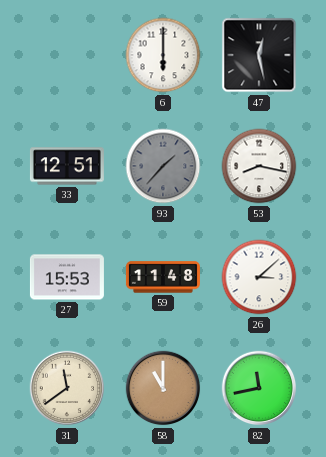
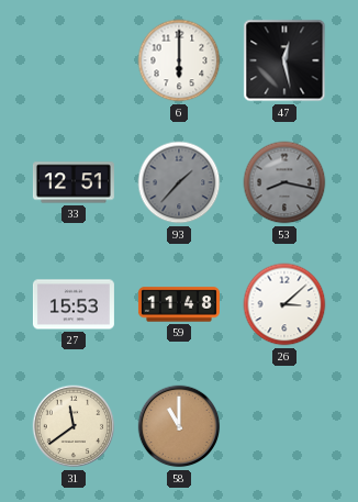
53 dial: white -> grey
82: 11:43 -> none
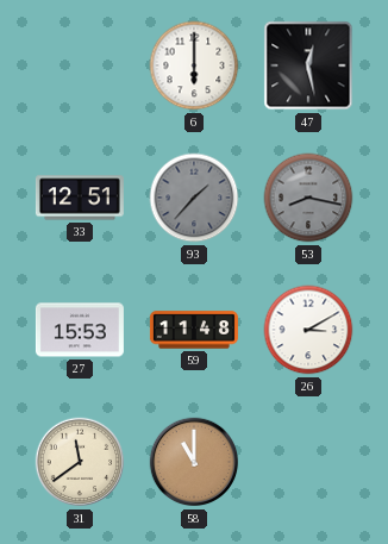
26: 3:08 -> 3:10
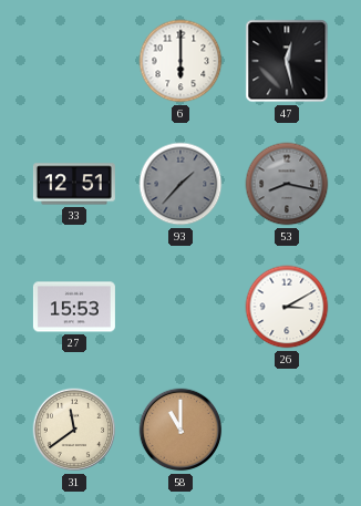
59: 11:48 -> none
